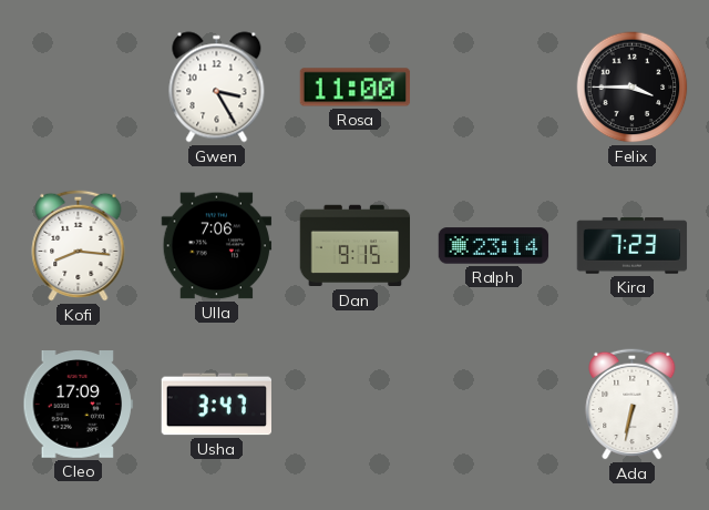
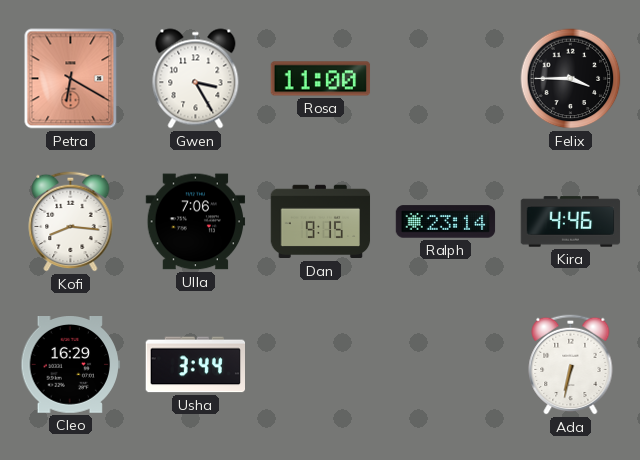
Petra: none -> 6:20
Kira: 7:23 -> 4:46
Cleo: 17:09 -> 16:29
Usha: 3:47 -> 3:44
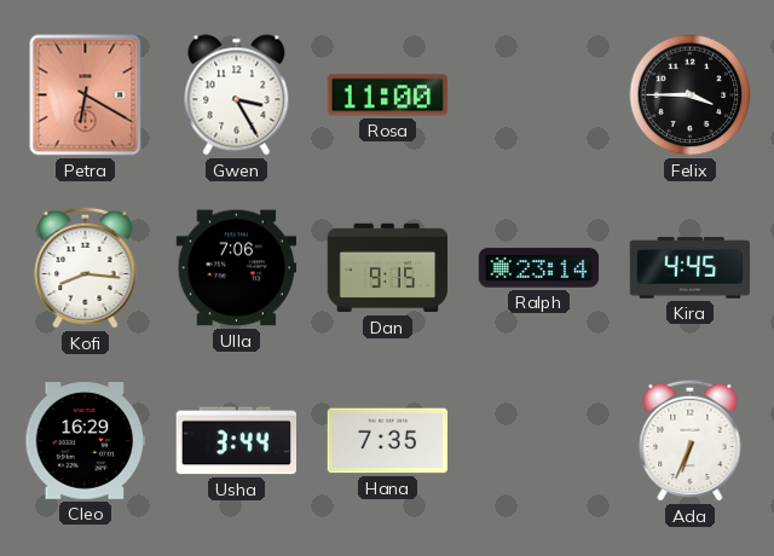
Kira: 4:46 -> 4:45
Hana: none -> 7:35
Ada: 6:32 -> 6:34
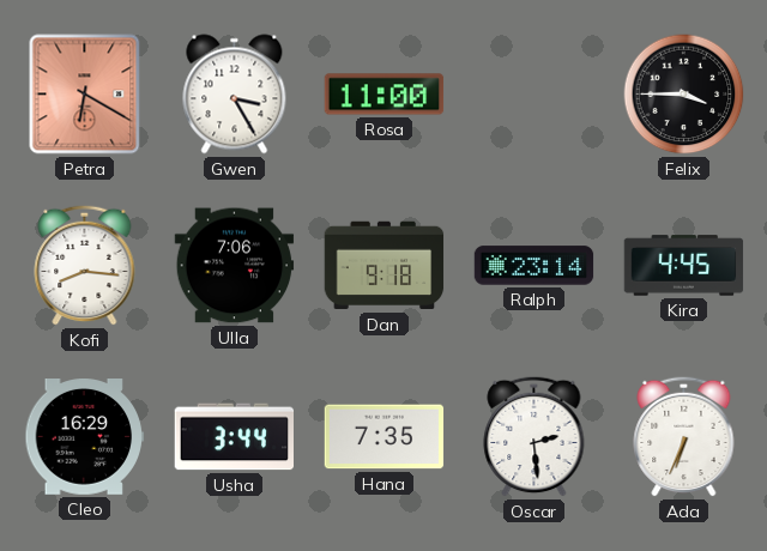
Dan: 9:15 -> 9:18
Oscar: none -> 2:29
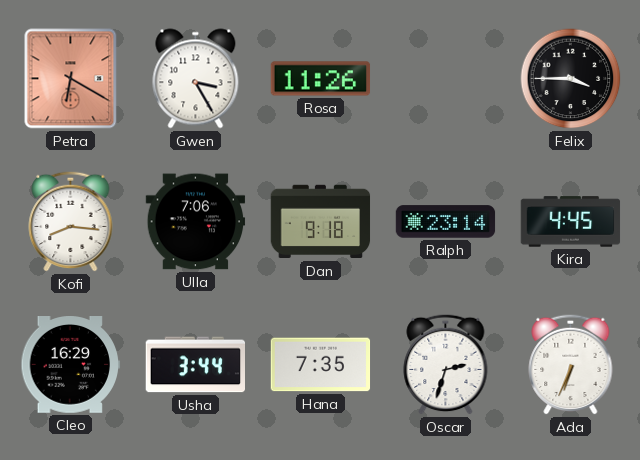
Rosa: 11:00 -> 11:26
Oscar: 2:29 -> 2:33
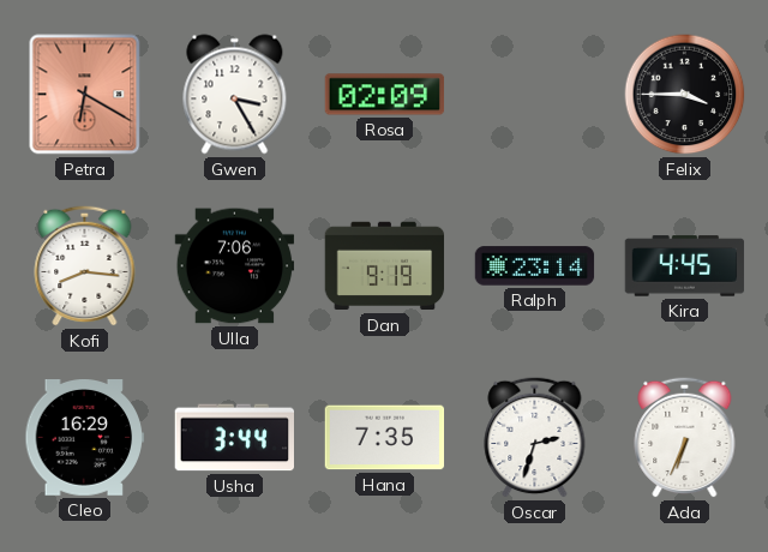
Rosa: 11:26 -> 02:09
Dan: 9:18 -> 9:19
